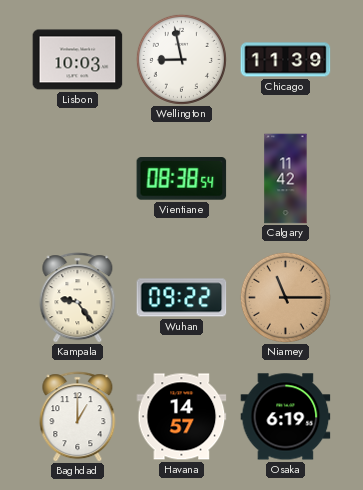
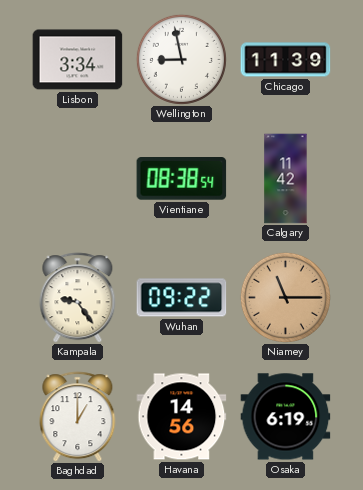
Lisbon: 10:03 -> 3:34
Havana: 14:57 -> 14:56
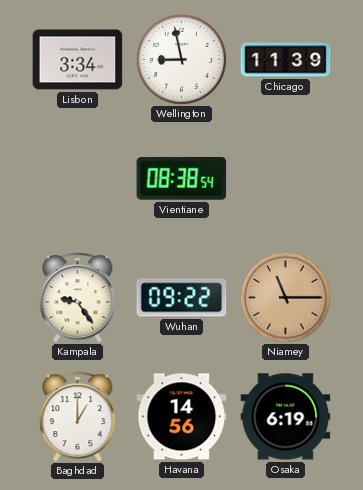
Calgary: 11:42 -> none
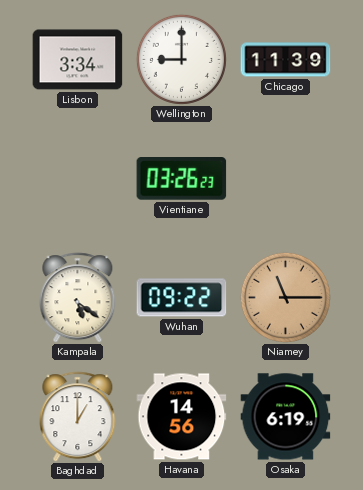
Wellington: 8:58 -> 9:00
Vientiane: 08:38 -> 03:26
Kampala: 9:24 -> 5:21
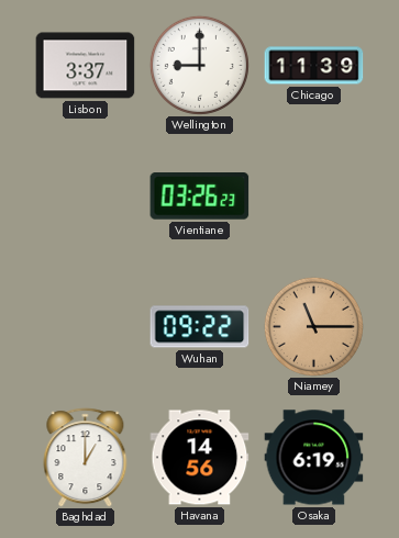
Lisbon: 3:34 -> 3:37
Kampala: 5:21 -> none
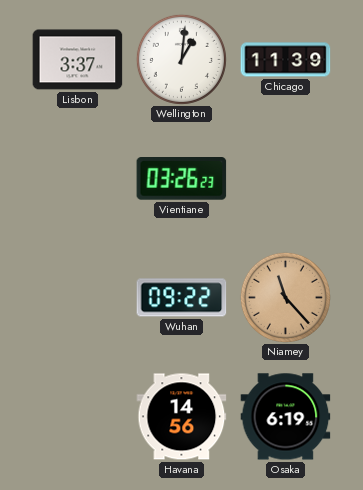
Wellington: 9:00 -> 1:01
Niamey: 11:15 -> 11:23
Baghdad: 1:00 -> none
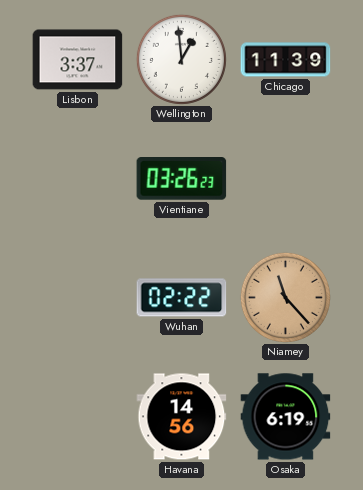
Wellington: 1:01 -> 12:59
Wuhan: 09:22 -> 02:22
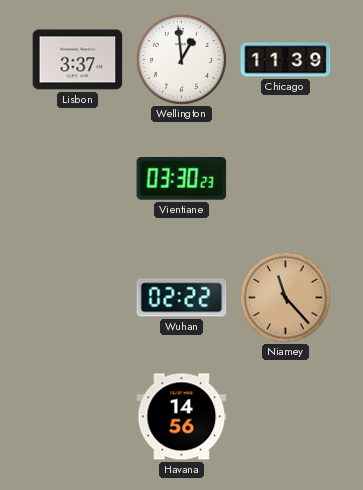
Vientiane: 03:26 -> 03:30
Osaka: 6:19 -> none
